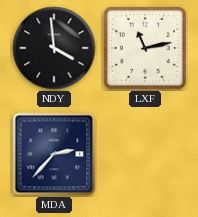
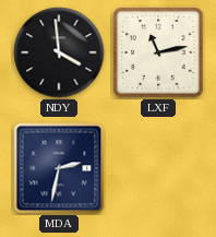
MDA: 2:37 -> 2:32
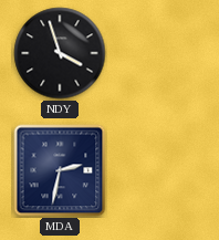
NDY: 3:59 -> 3:57
LXF: 11:13 -> none
